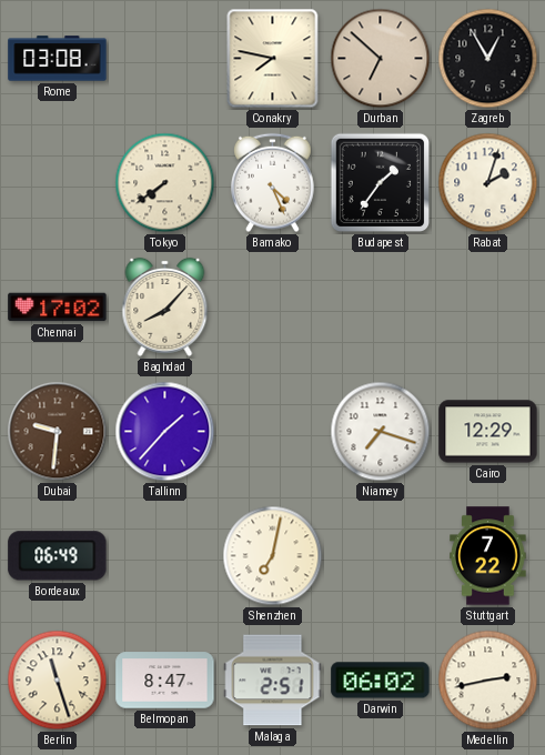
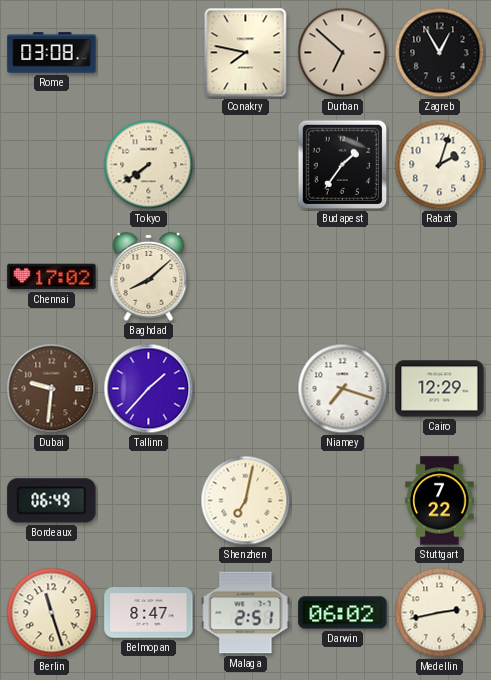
Bamako: 4:26 -> none
Baghdad: 8:07 -> 8:08
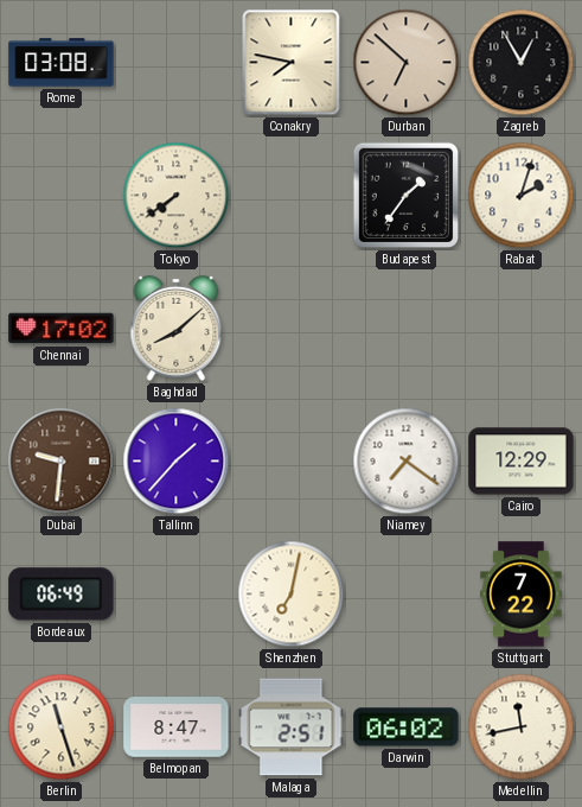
Niamey: 7:18 -> 7:21
Medellin: 2:43 -> 11:43
